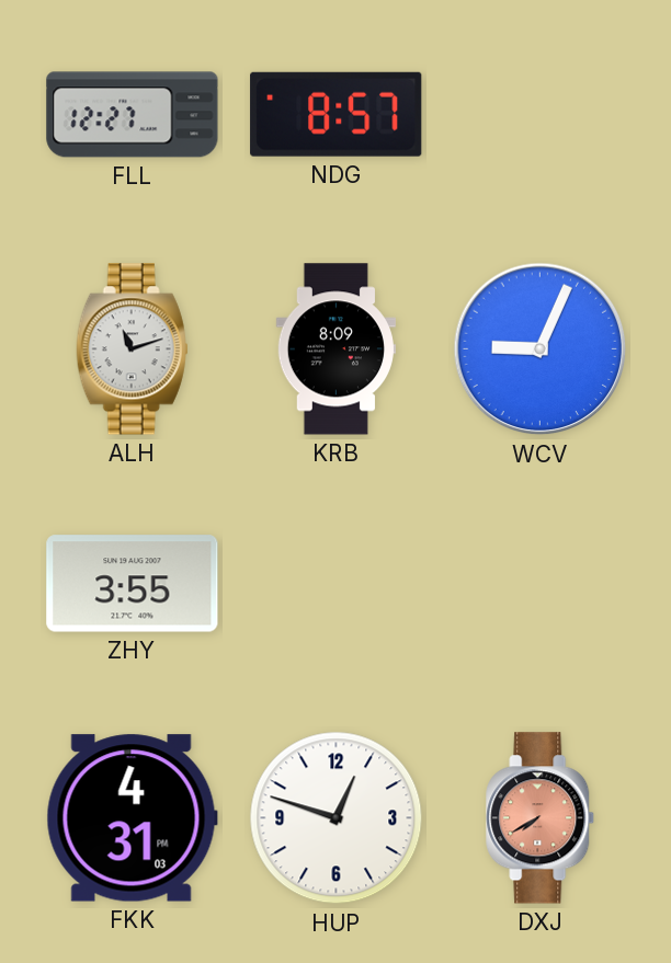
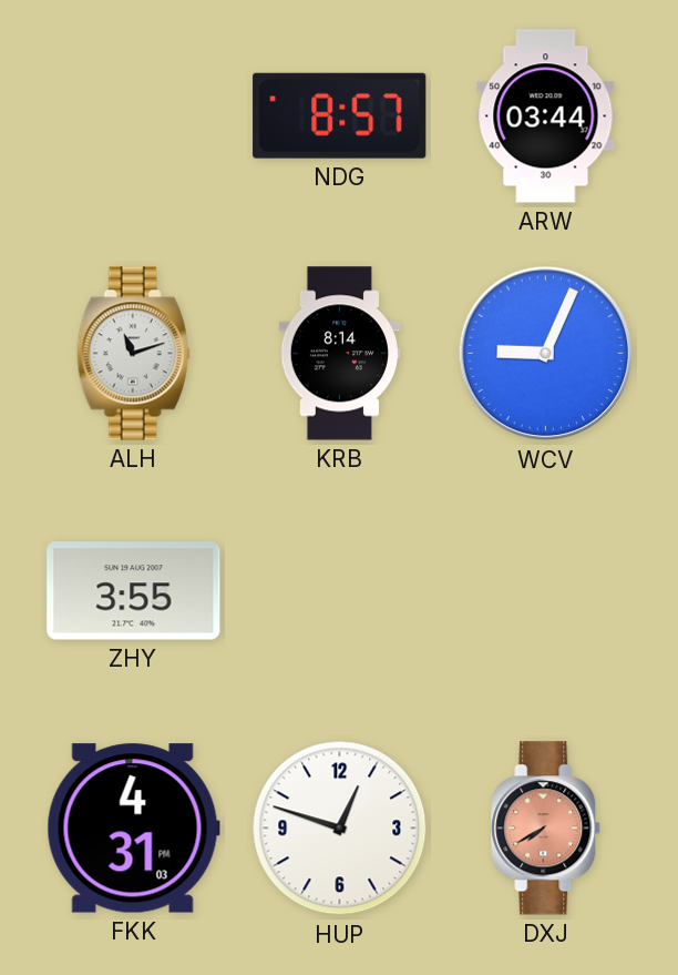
FLL: 12:27 -> none
ARW: none -> 03:44
KRB: 8:09 -> 8:14
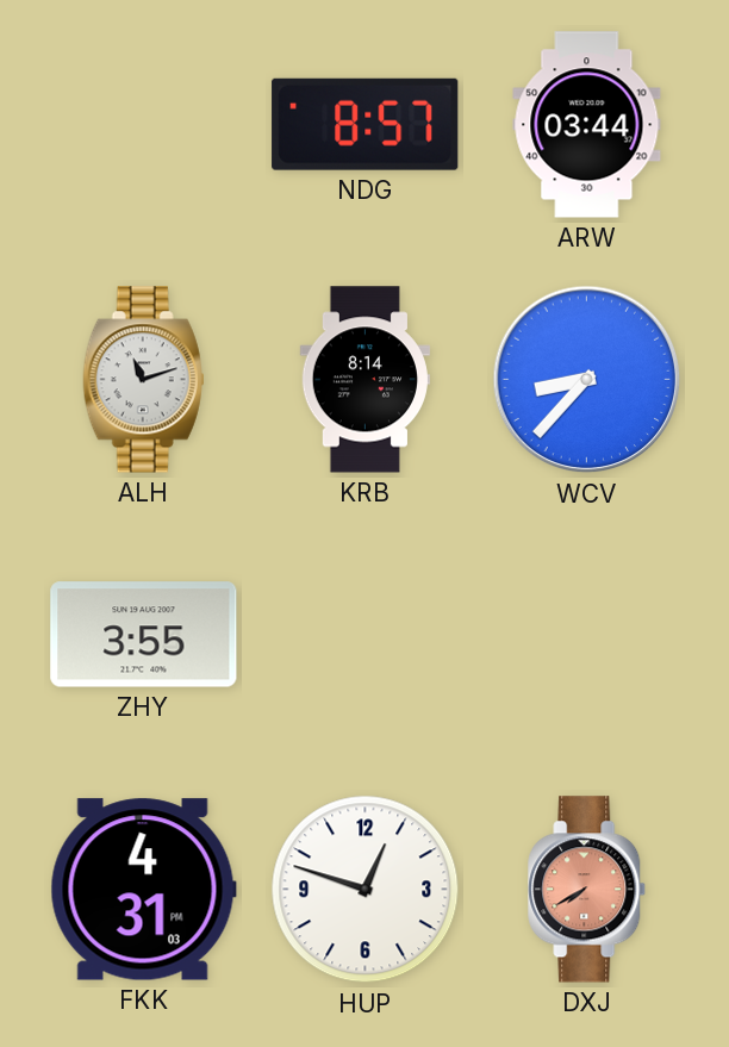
WCV: 9:04 -> 8:37
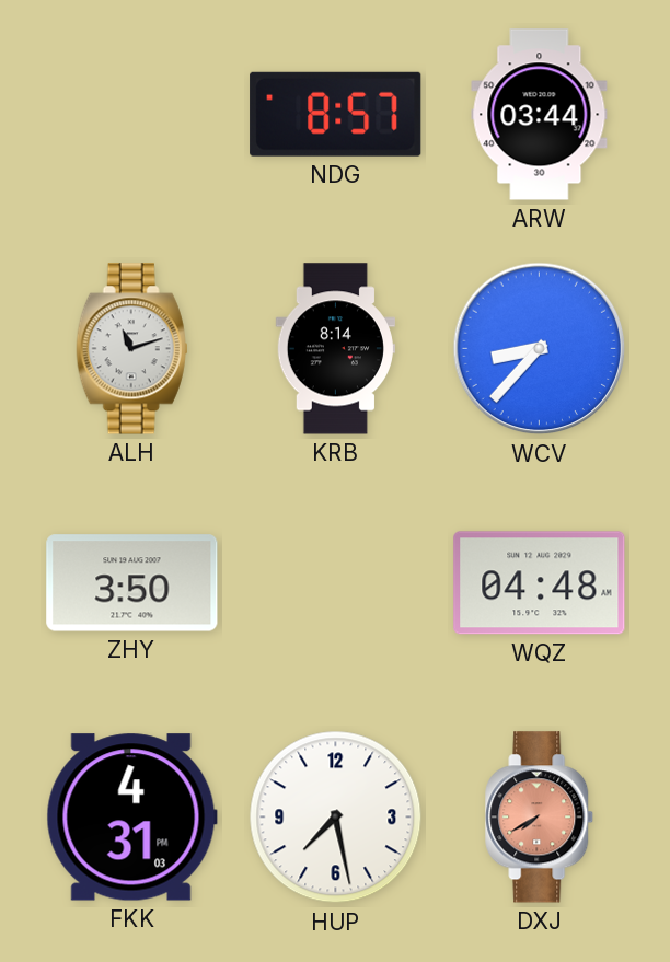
ZHY: 3:55 -> 3:50
WQZ: none -> 04:48
HUP: 12:48 -> 7:28
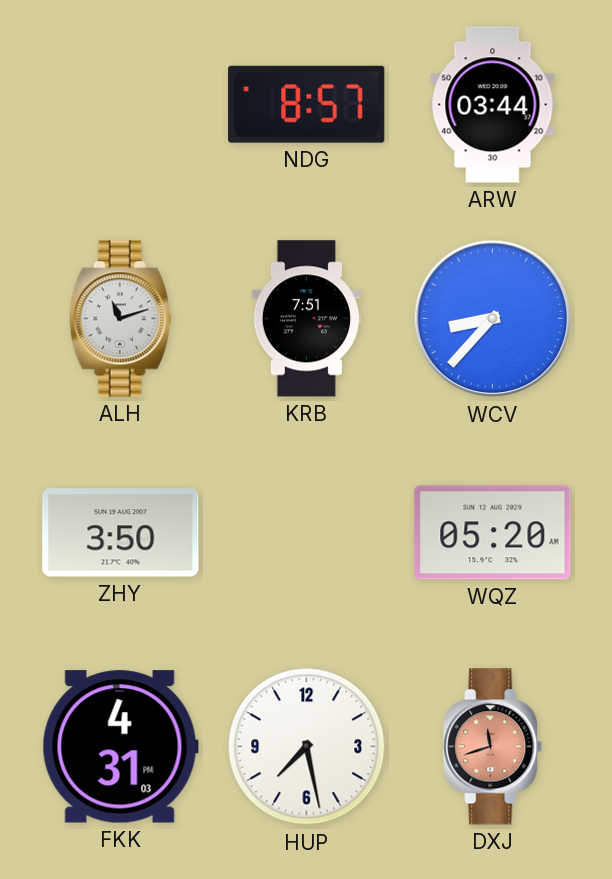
KRB: 8:14 -> 7:51
WQZ: 04:48 -> 05:20
DXJ: 7:40 -> 11:42
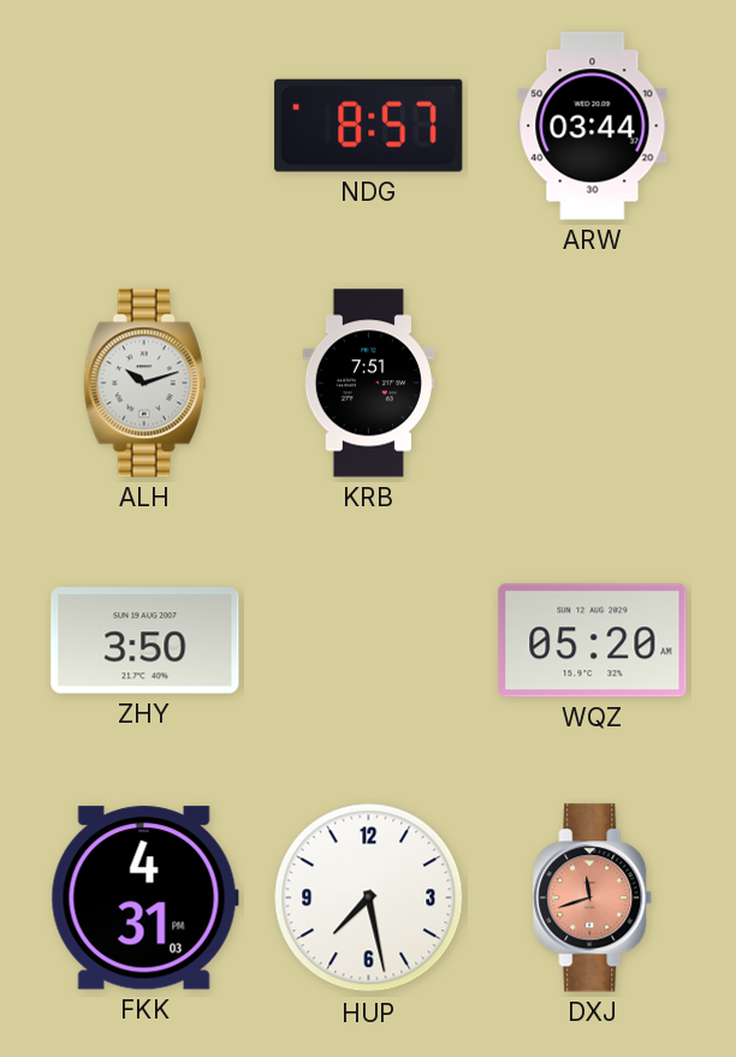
ALH: 11:12 -> 10:12
WCV: 8:37 -> none
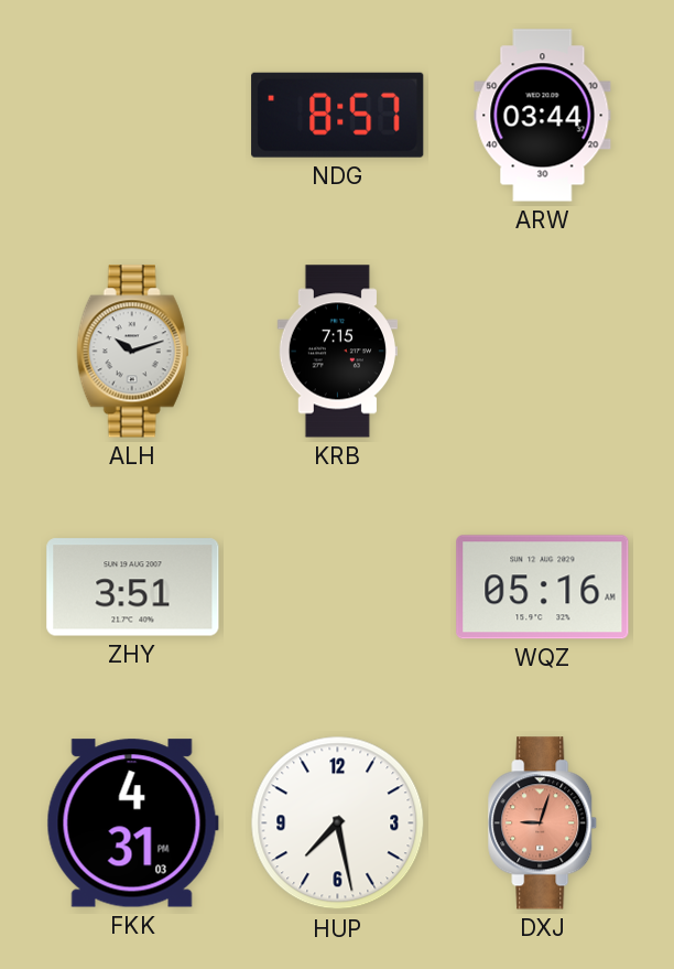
KRB: 7:51 -> 7:15
ZHY: 3:50 -> 3:51
WQZ: 05:20 -> 05:16
DXJ: 11:42 -> 9:03
